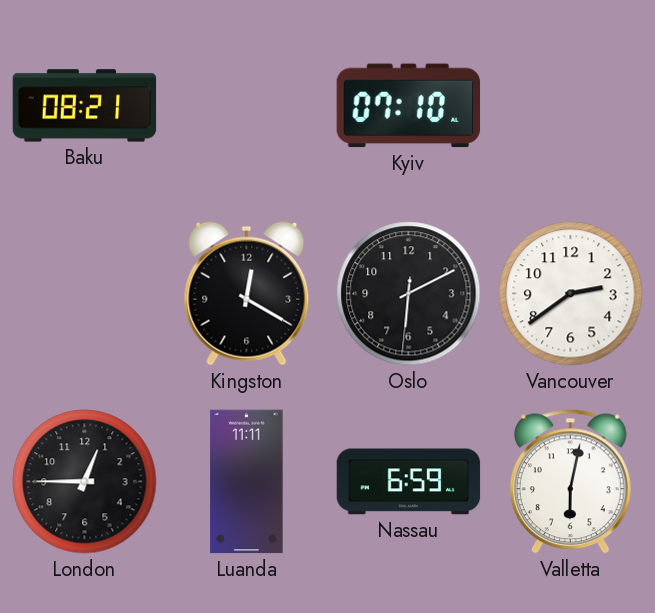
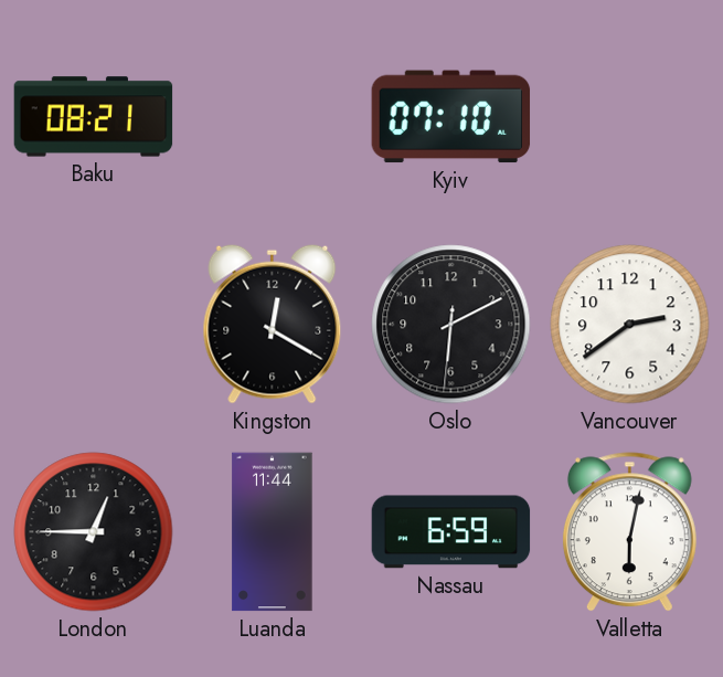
Luanda: 11:11 -> 11:44
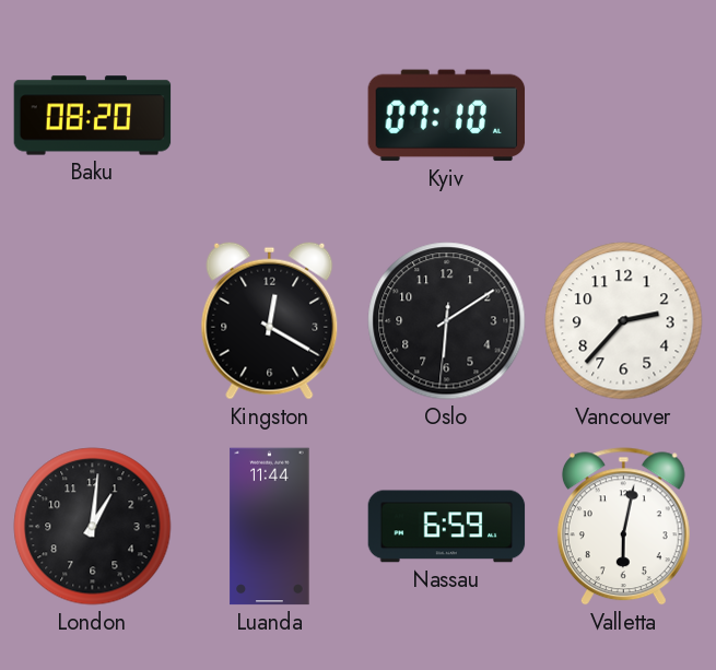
Baku: 08:21 -> 08:20
Oslo: 6:10 -> 6:09
Vancouver: 2:39 -> 2:37
London: 12:45 -> 1:01
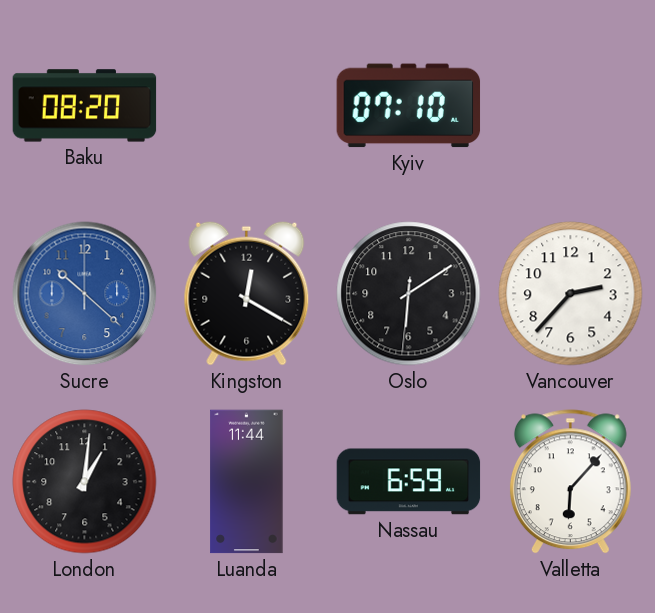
Sucre: none -> 10:22
Valletta: 6:02 -> 6:07
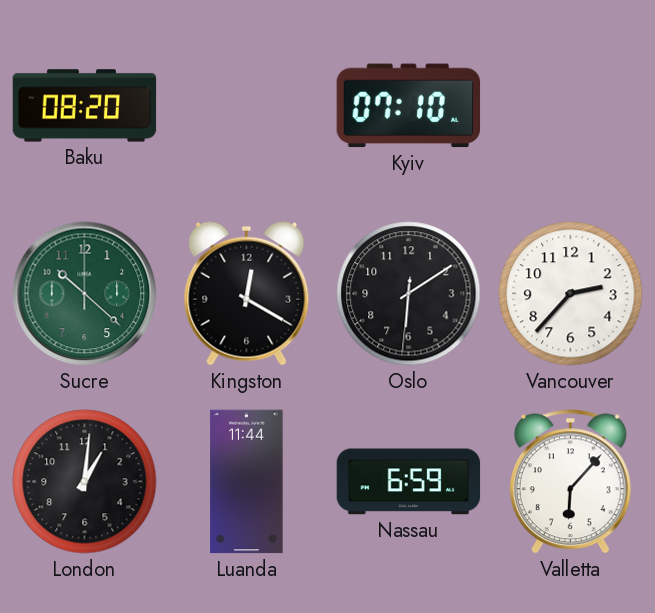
Sucre dial: blue -> green
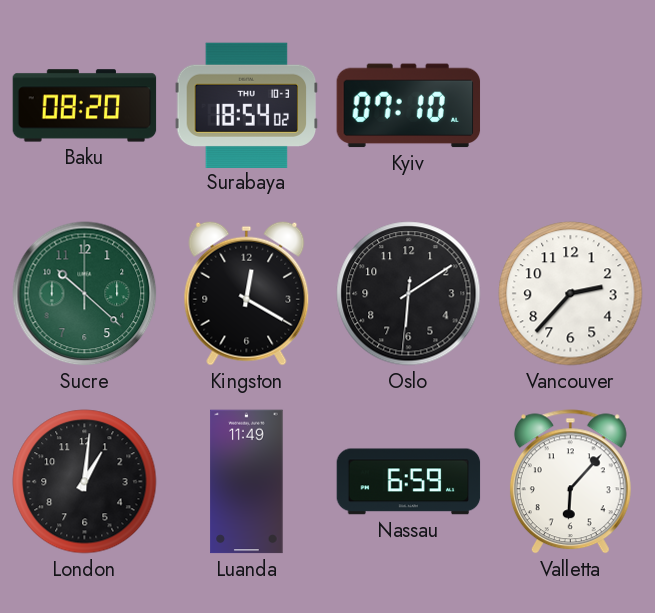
Surabaya: none -> 18:54
Luanda: 11:44 -> 11:49
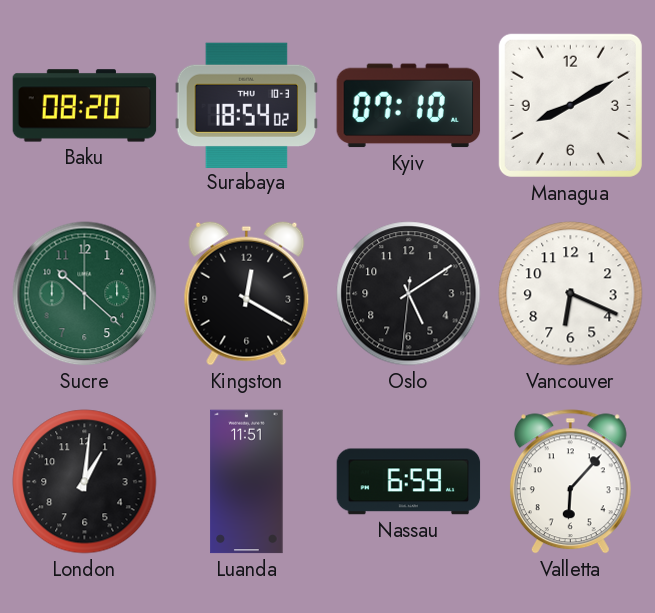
Managua: none -> 8:10
Oslo: 6:09 -> 5:09
Vancouver: 2:37 -> 6:19
Luanda: 11:49 -> 11:51
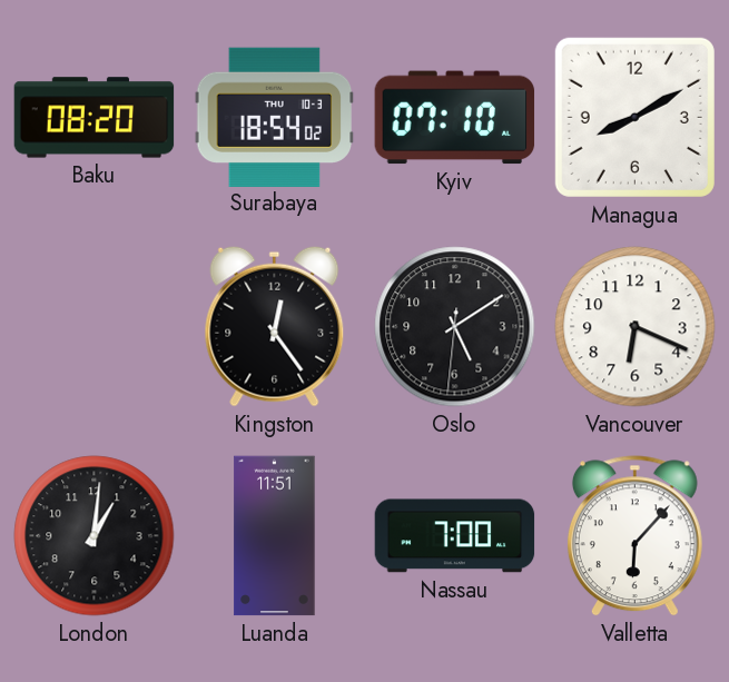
Sucre: 10:22 -> none
Kingston: 12:20 -> 12:24
Nassau: 6:59 -> 7:00
